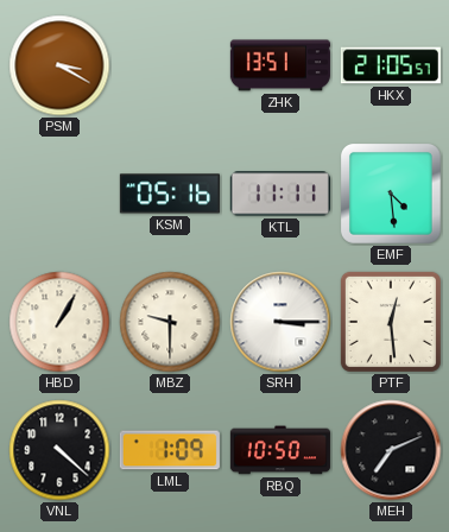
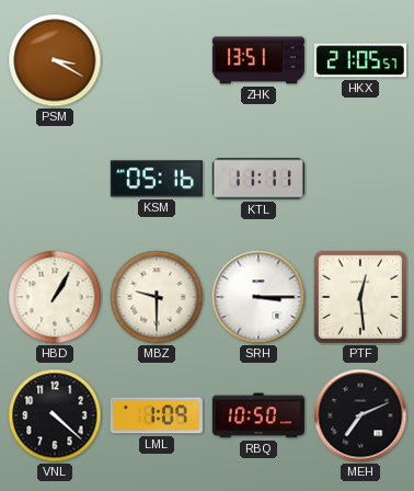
EMF: 4:29 -> none
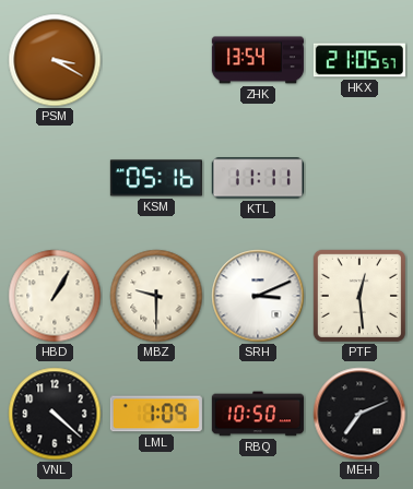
ZHK: 13:51 -> 13:54
SRH: 3:15 -> 3:11
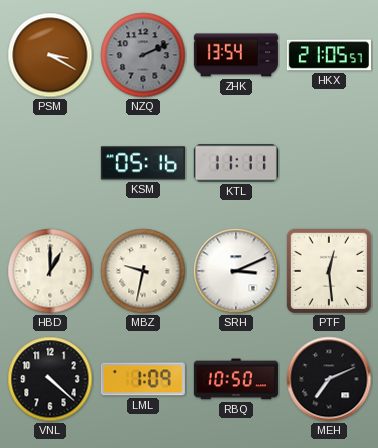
NZQ: none -> 2:11
HBD: 1:05 -> 1:00
MBZ: 9:30 -> 9:32
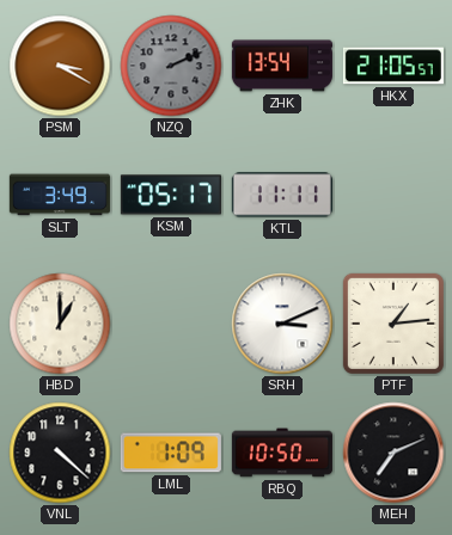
SLT: none -> 3:49
KSM: 05:16 -> 05:17
MBZ: 9:32 -> none
PTF: 12:29 -> 1:14
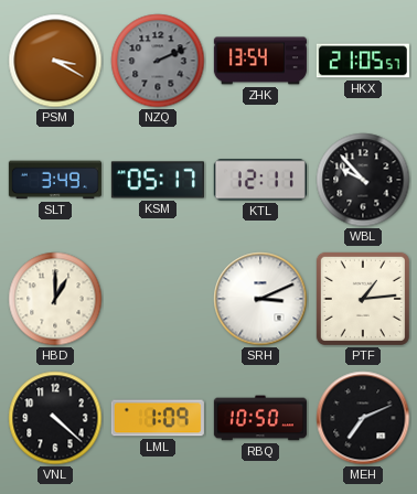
KTL: 11:11 -> 12:11
WBL: none -> 9:53
